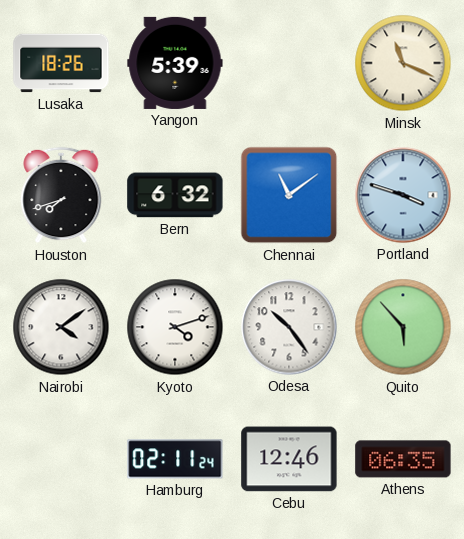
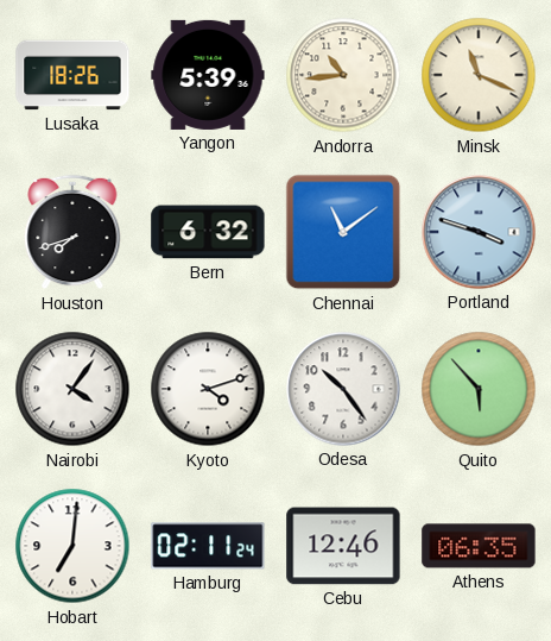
Andorra: none -> 10:44
Nairobi: 4:09 -> 4:06
Hobart: none -> 7:01
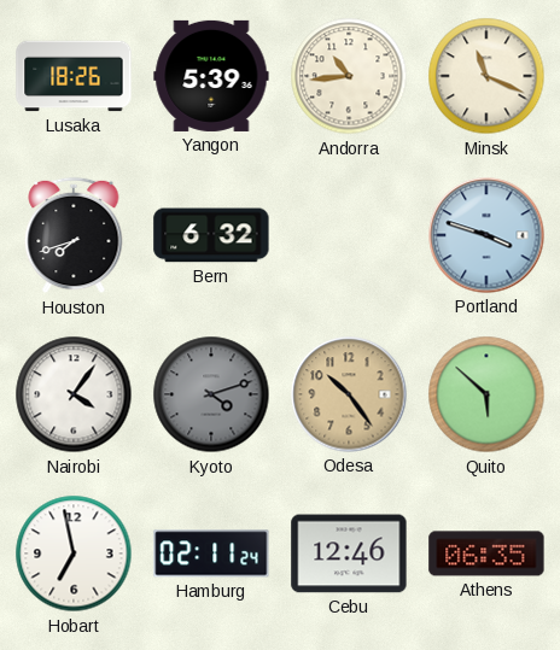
Chennai: 11:09 -> none
Kyoto dial: white -> grey
Odesa dial: white -> champagne
Quito: 5:53 -> 5:52
Hobart: 7:01 -> 6:58
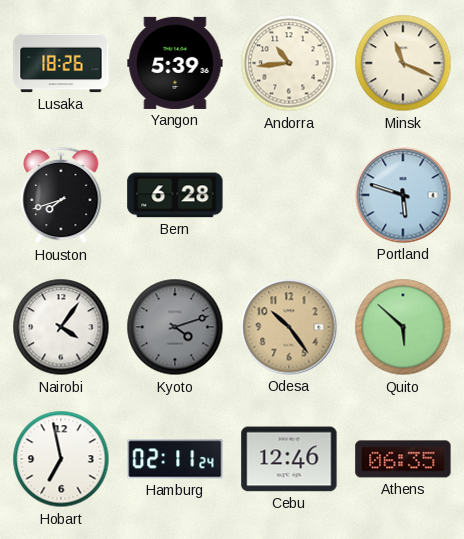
Bern: 6:32 -> 6:28
Portland: 3:48 -> 5:48
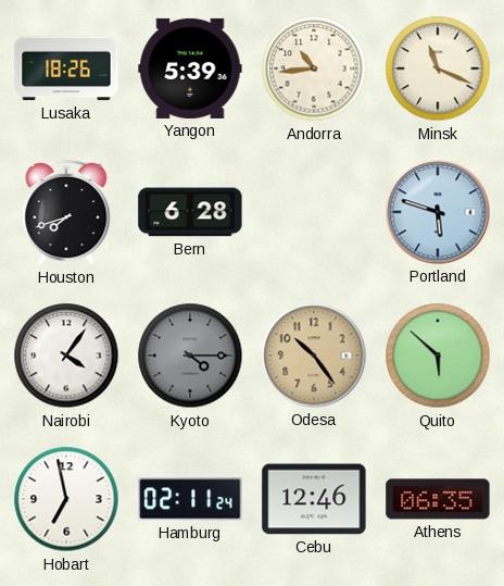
Kyoto: 4:12 -> 4:15
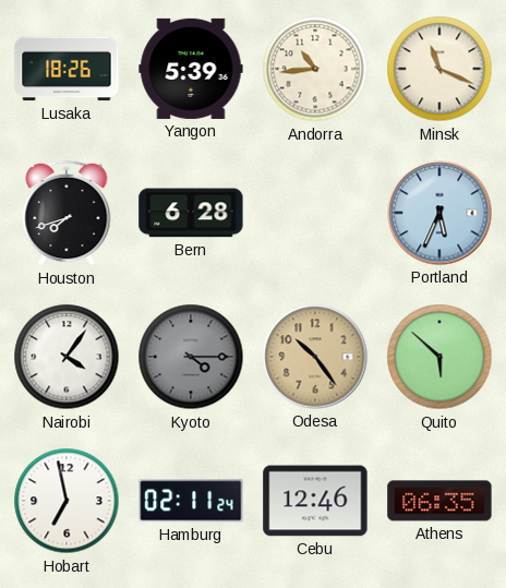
Portland: 5:48 -> 5:34
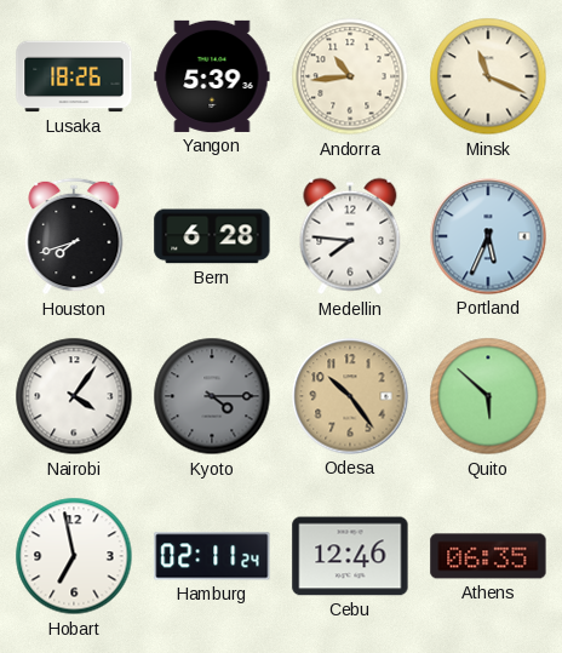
Medellin: none -> 7:46
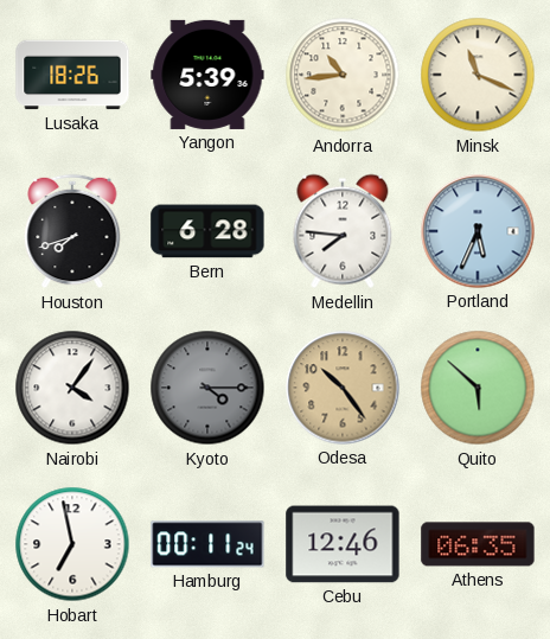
Hamburg: 02:11 -> 00:11
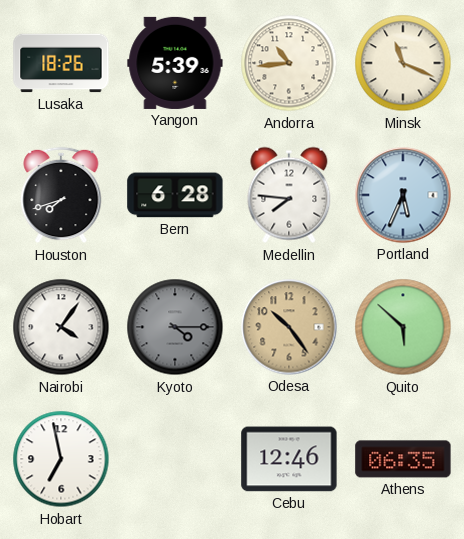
Hamburg: 00:11 -> none
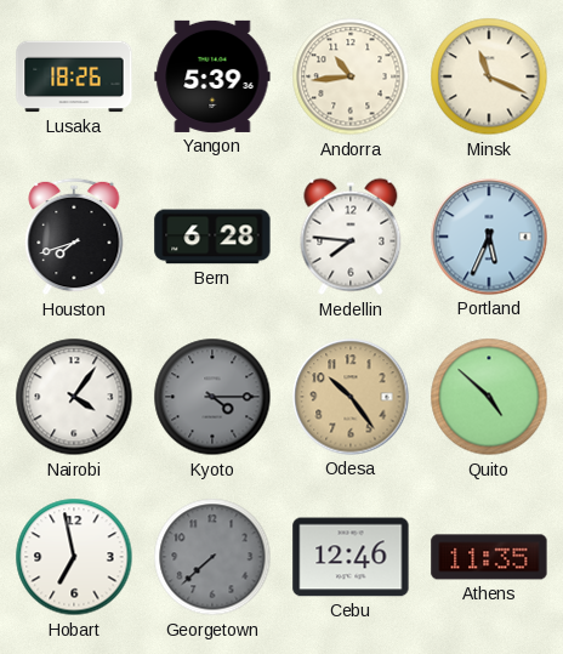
Quito: 5:52 -> 4:52
Georgetown: none -> 7:38
Athens: 06:35 -> 11:35
